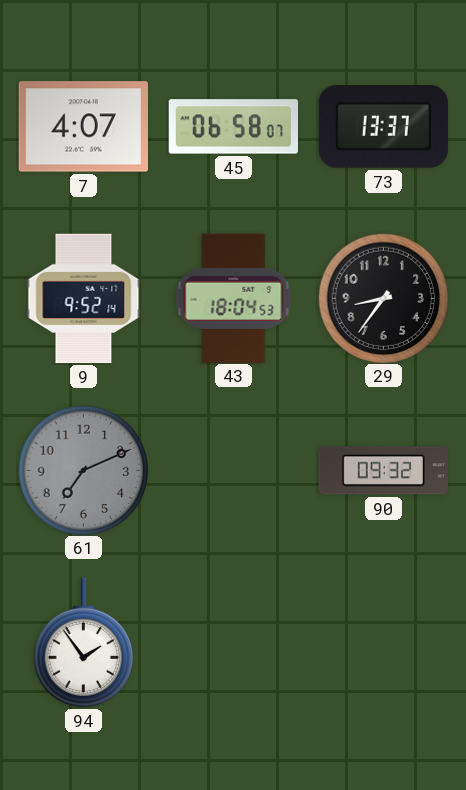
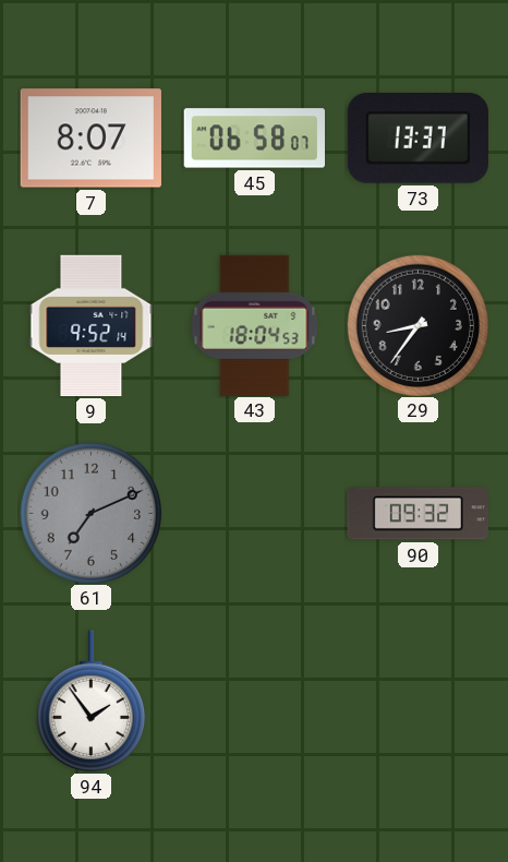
7: 4:07 -> 8:07
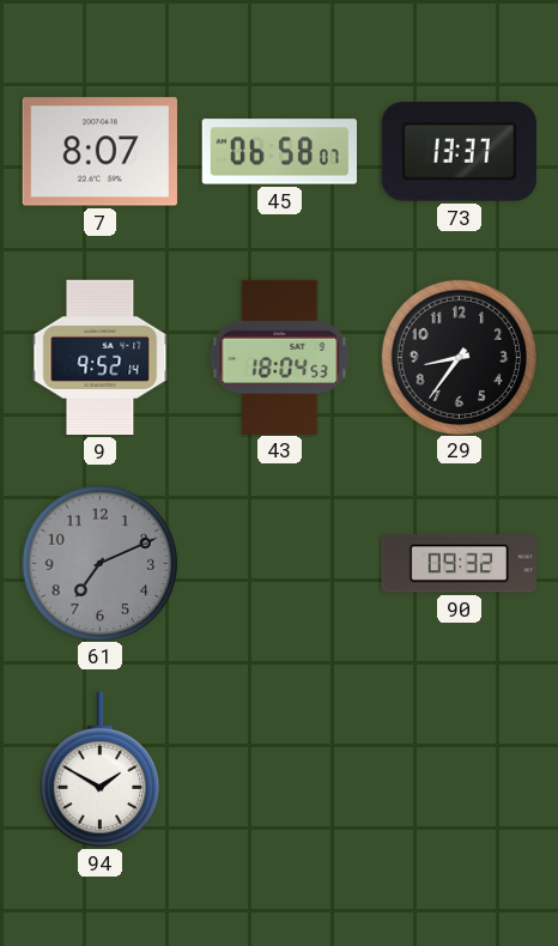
94: 1:54 -> 1:50
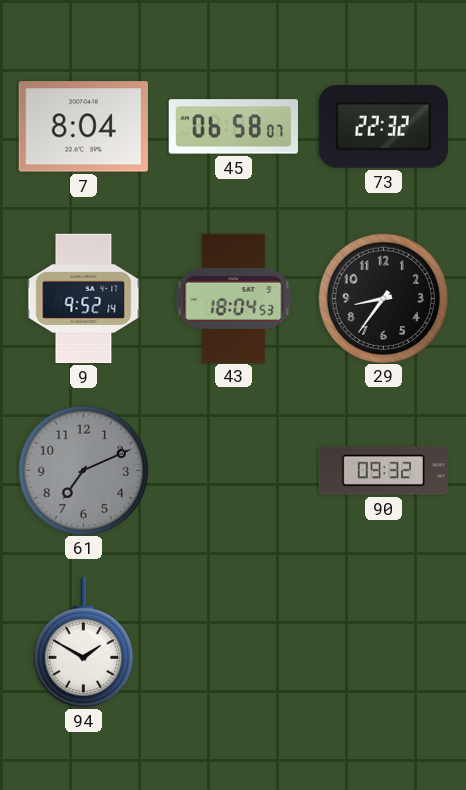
7: 8:07 -> 8:04
73: 13:37 -> 22:32
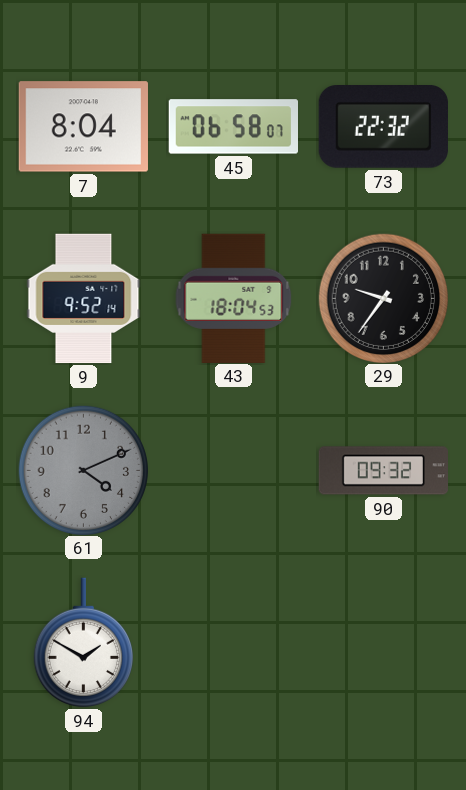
29: 8:36 -> 9:36
61: 7:11 -> 4:11
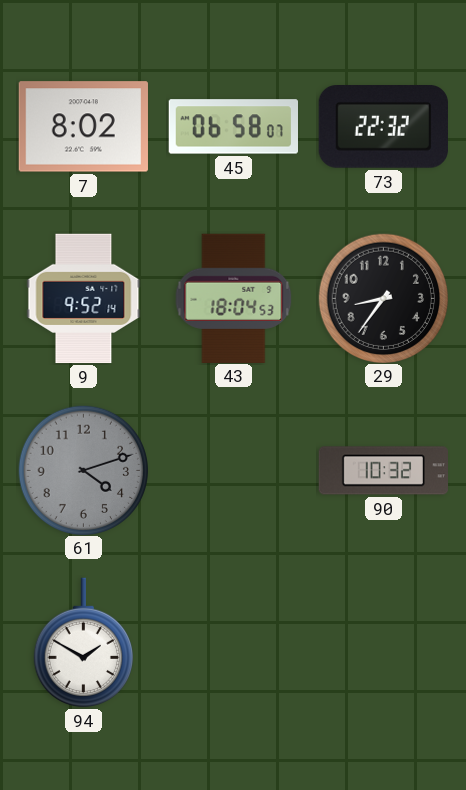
7: 8:04 -> 8:02
29: 9:36 -> 8:36
61: 4:11 -> 4:12
90: 09:32 -> 10:32
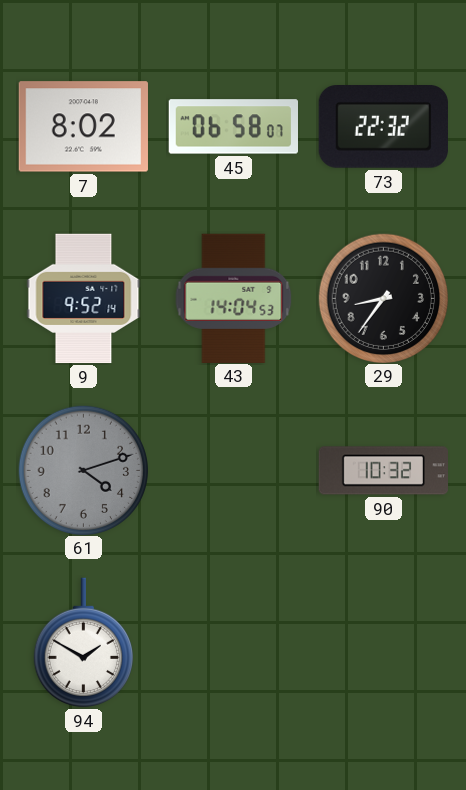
43: 18:04 -> 14:04
